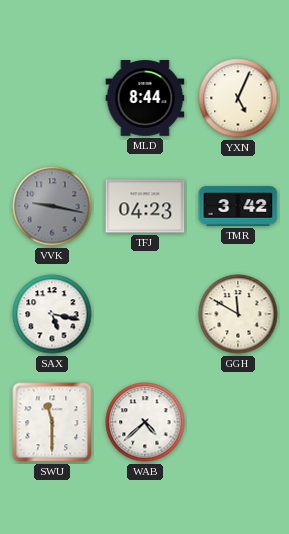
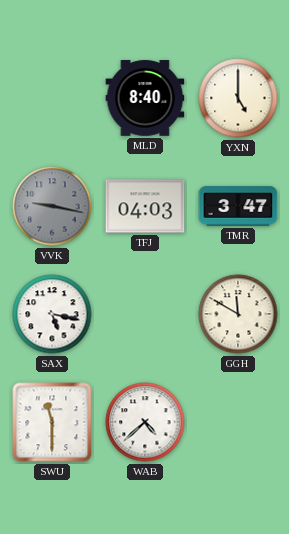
MLD: 8:44 -> 8:40
YXN: 5:04 -> 5:00
TFJ: 04:23 -> 04:03
TMR: 3:42 -> 3:47
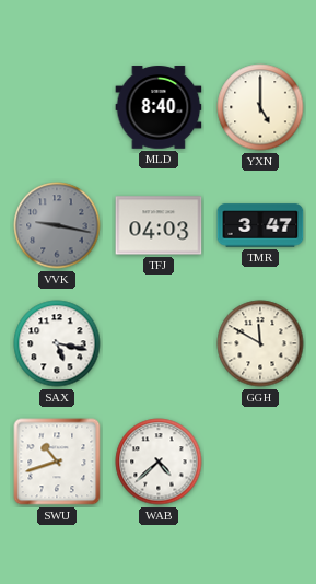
SWU: 11:30 -> 10:42
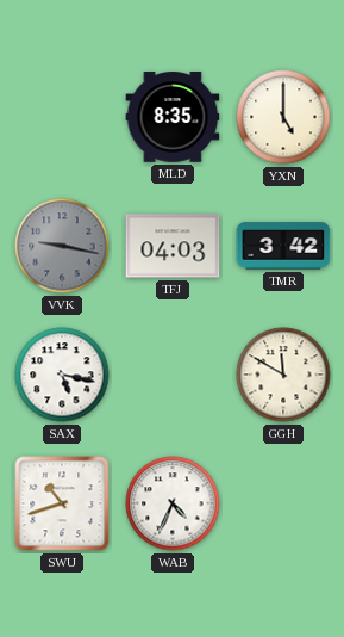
MLD: 8:40 -> 8:35
TMR: 3:47 -> 3:42
WAB: 4:38 -> 4:34
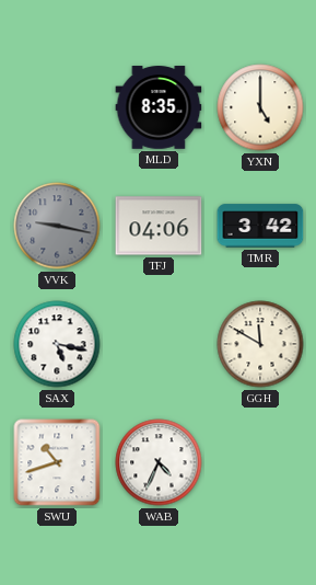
TFJ: 04:03 -> 04:06
